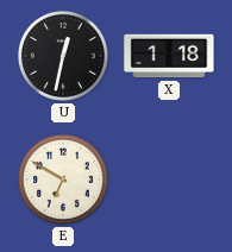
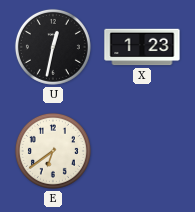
X: 1:18 -> 1:23
E: 6:50 -> 6:39
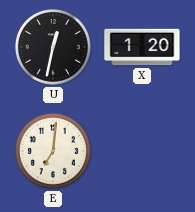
X: 1:23 -> 1:20
E: 6:39 -> 7:01
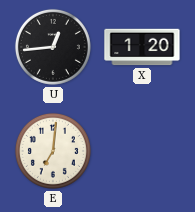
U: 12:32 -> 12:44
